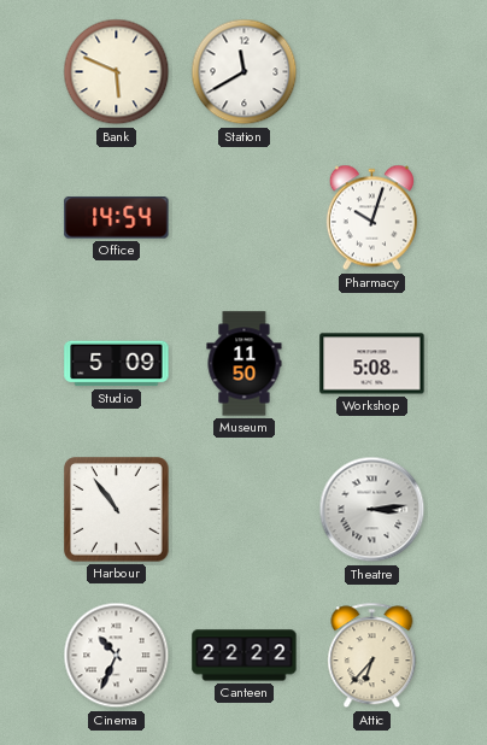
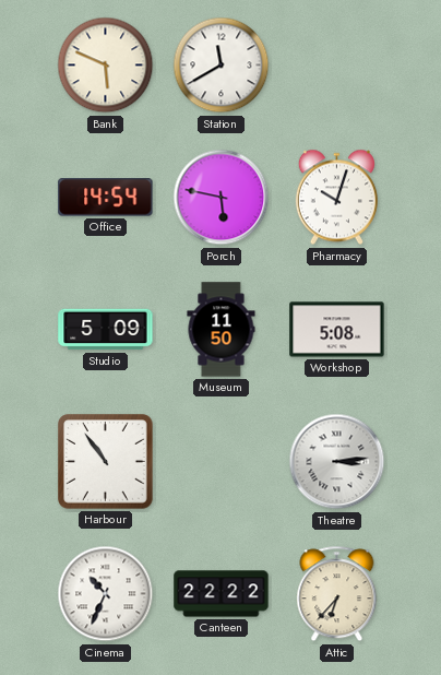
Porch: none -> 5:47
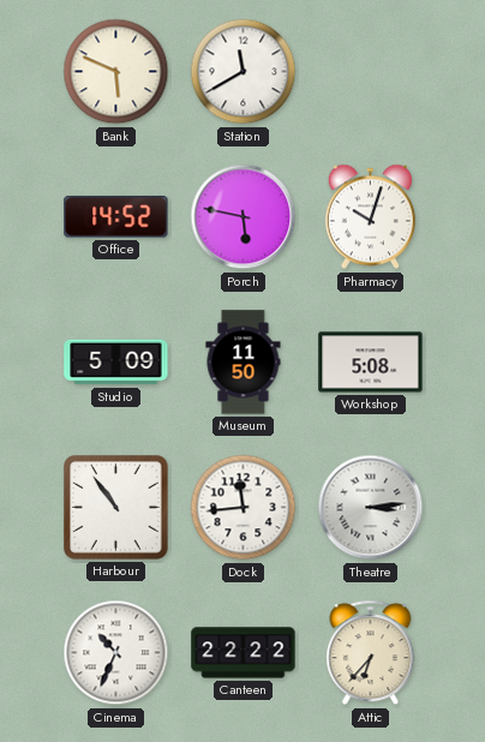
Office: 14:54 -> 14:52
Dock: none -> 11:44
